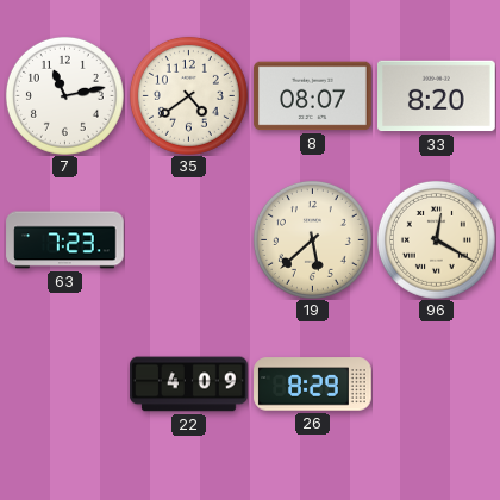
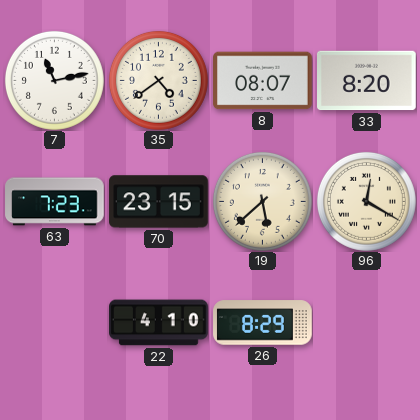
70: none -> 23:15
22: 4:09 -> 4:10
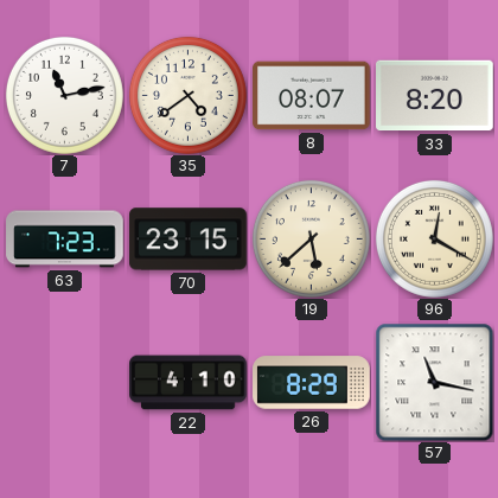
57: none -> 11:17
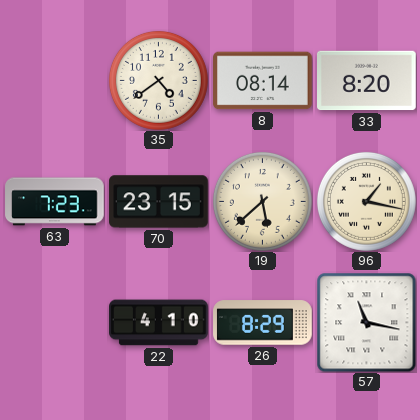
7: 11:13 -> none
8: 08:07 -> 08:14
96: 12:20 -> 1:17
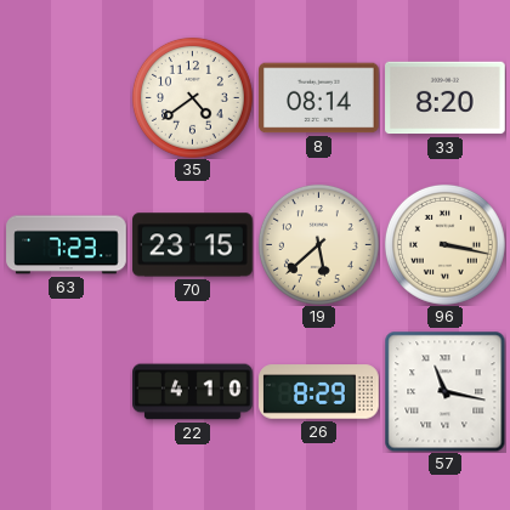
96: 1:17 -> 3:17
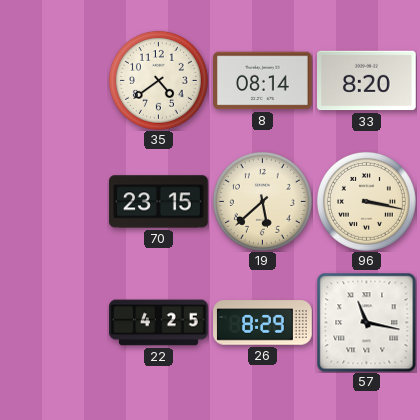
63: 7:23 -> none
22: 4:10 -> 4:25
